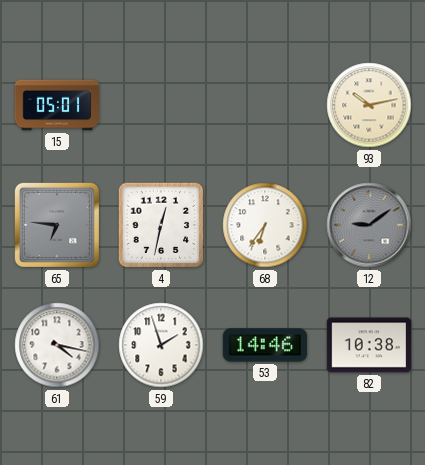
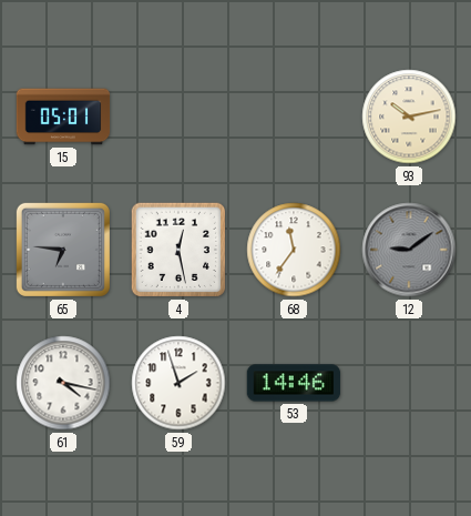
4: 12:32 -> 12:28
68: 6:36 -> 11:36
82: 10:38 -> none
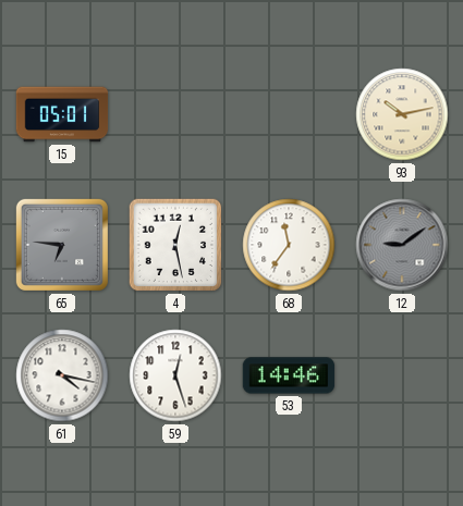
59: 1:57 -> 12:27
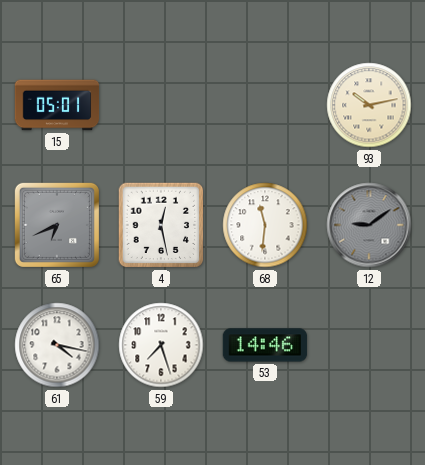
65: 6:46 -> 6:41
68: 11:36 -> 11:31
59: 12:27 -> 7:27
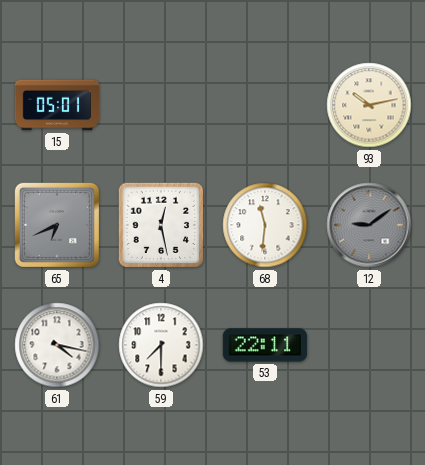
59: 7:27 -> 7:30
53: 14:46 -> 22:11
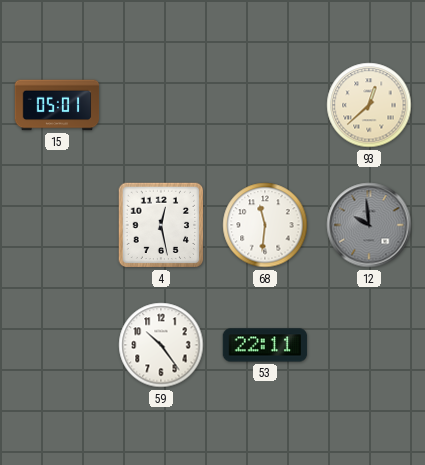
93: 10:13 -> 12:38
65: 6:41 -> none
12: 9:09 -> 9:59
61: 4:17 -> none
59: 7:30 -> 10:24
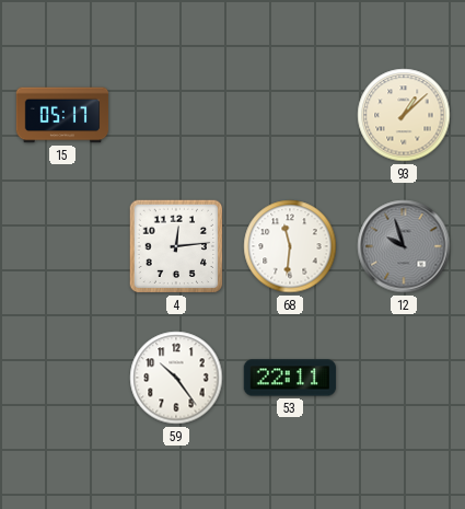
15: 05:01 -> 05:17
93: 12:38 -> 1:08
4: 12:28 -> 12:14
12: 9:59 -> 9:57
